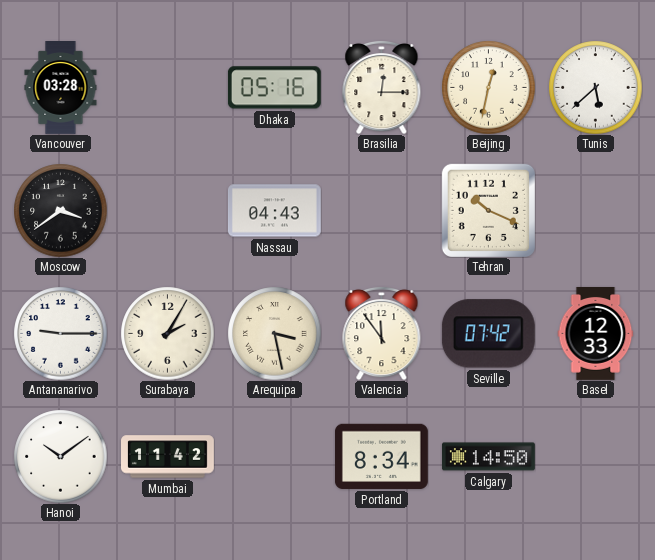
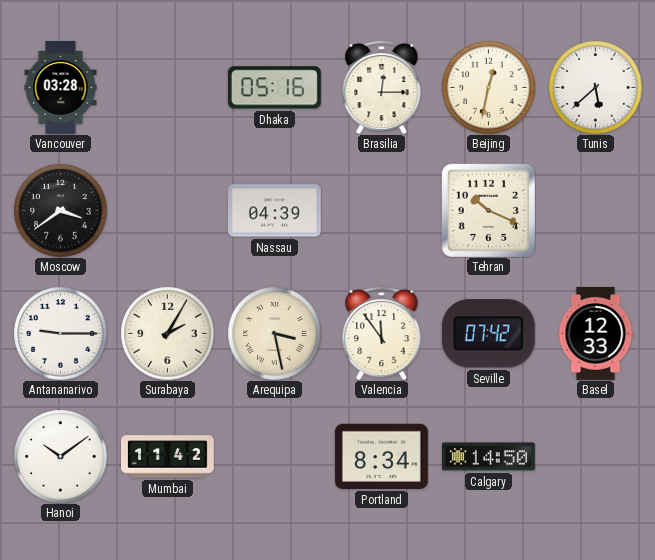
Nassau: 04:43 -> 04:39
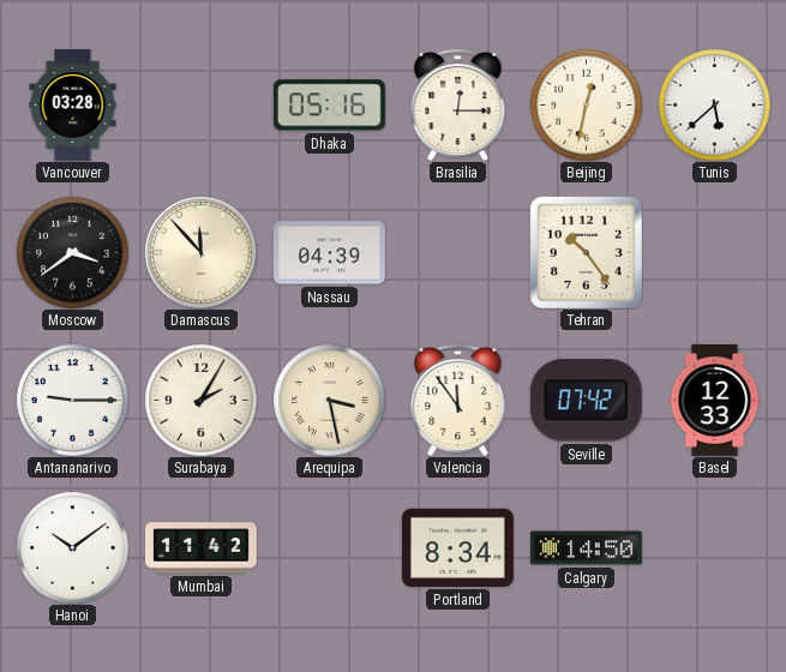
Damascus: none -> 11:53
Tehran: 10:19 -> 10:24
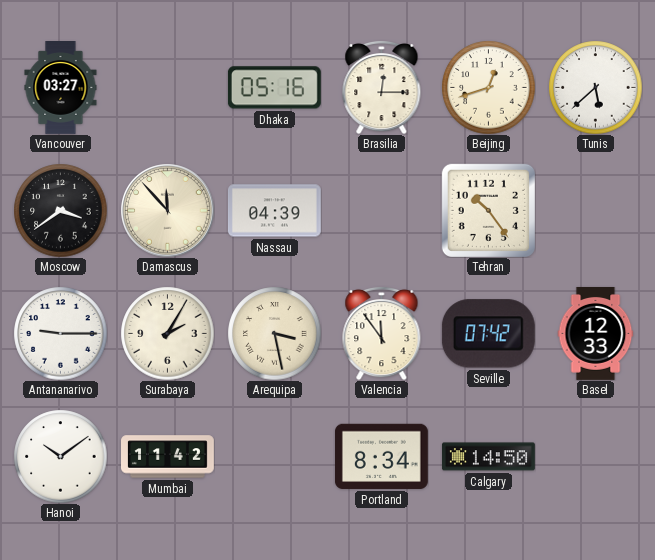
Vancouver: 03:28 -> 03:27
Beijing: 12:32 -> 12:42
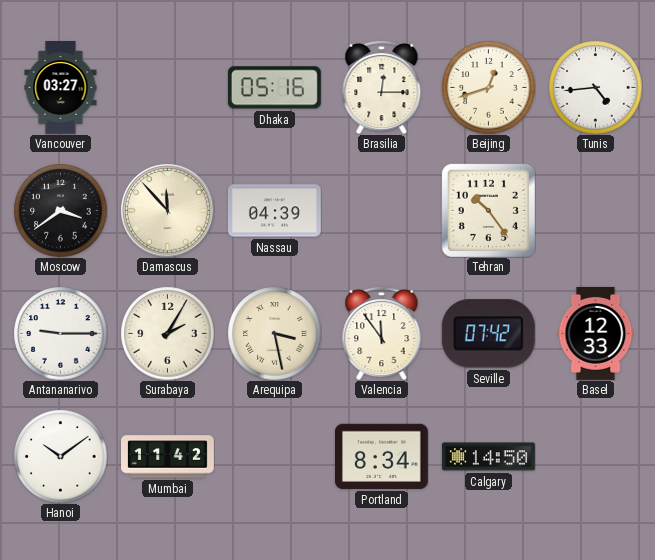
Tunis: 5:38 -> 4:44
